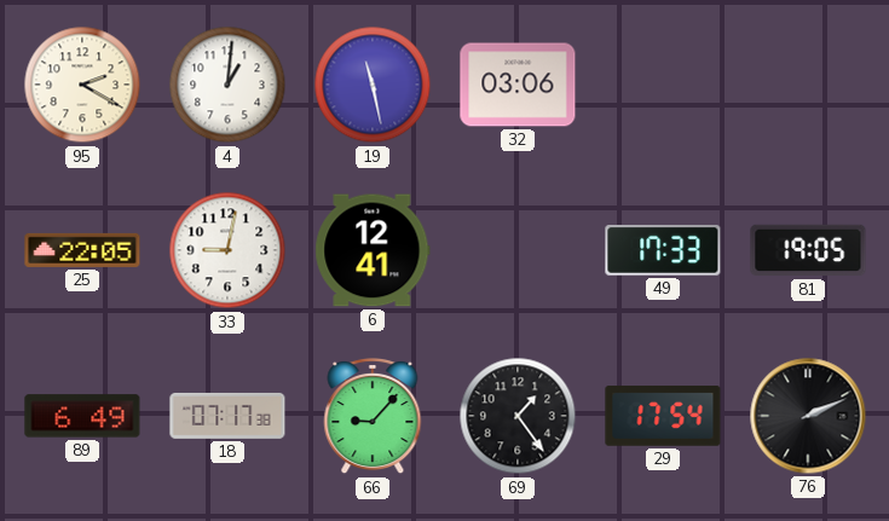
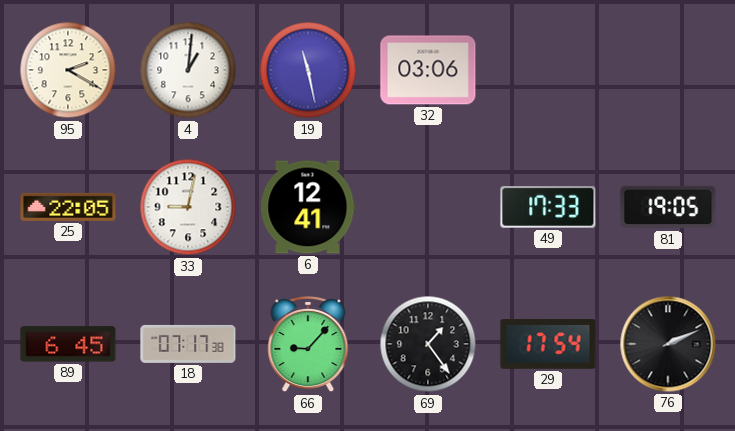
89: 6:49 -> 6:45
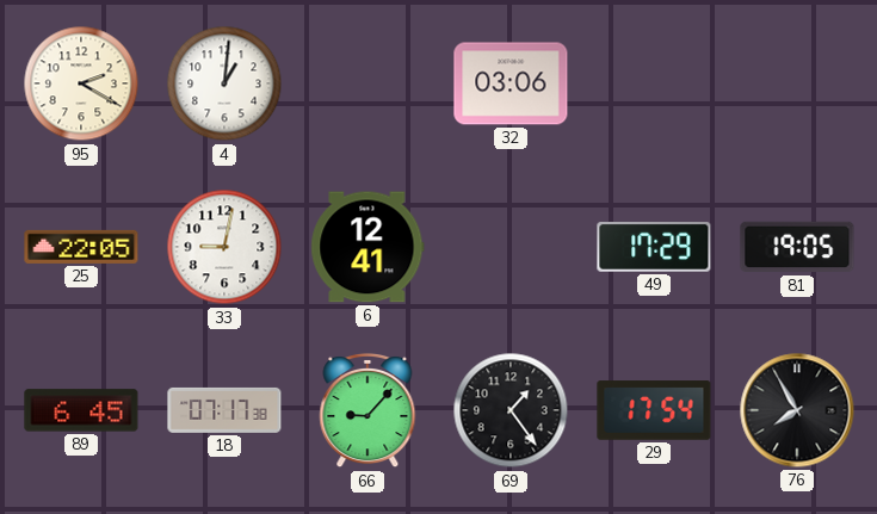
19: 11:28 -> none
49: 17:33 -> 17:29
76: 2:11 -> 7:55
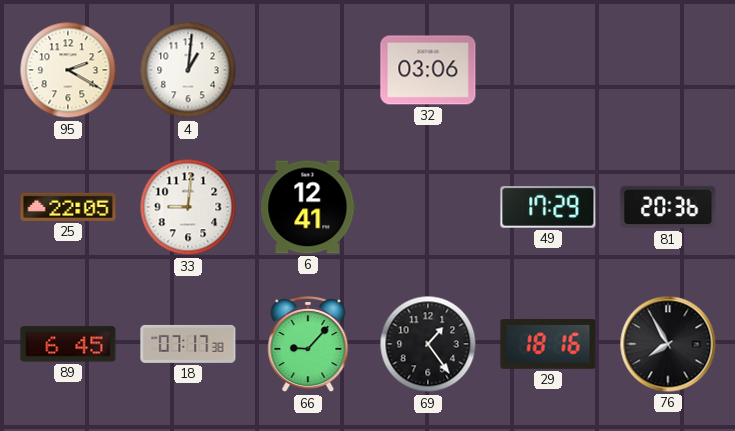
33: 9:02 -> 9:01
81: 19:05 -> 20:36
29: 17:54 -> 18:16
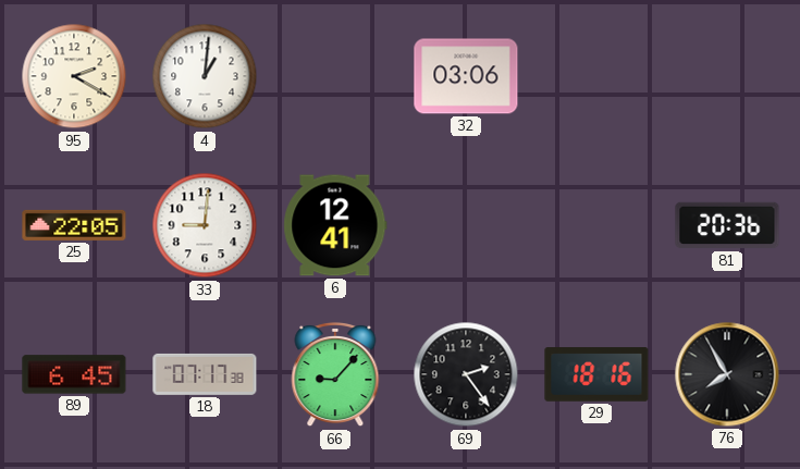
49: 17:29 -> none
69: 1:24 -> 2:24
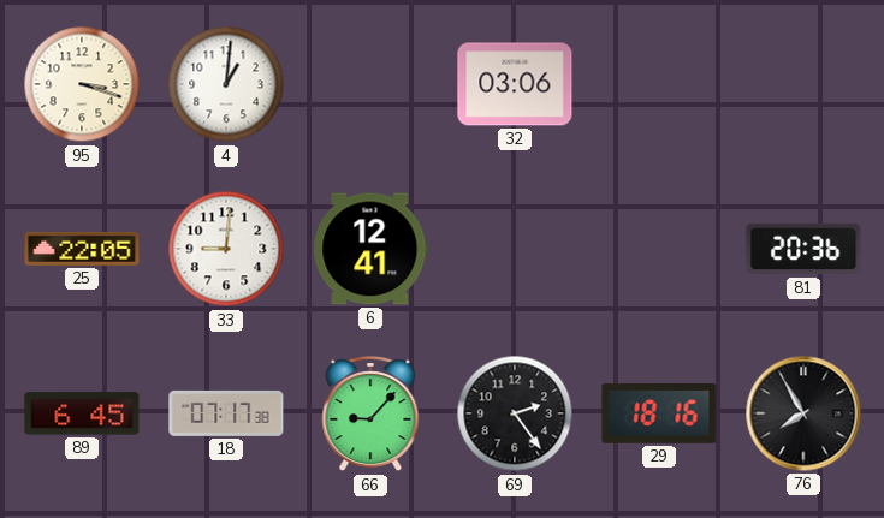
95: 2:20 -> 3:18
